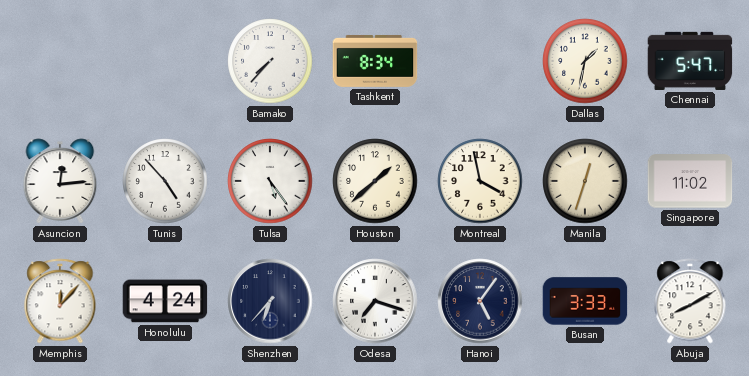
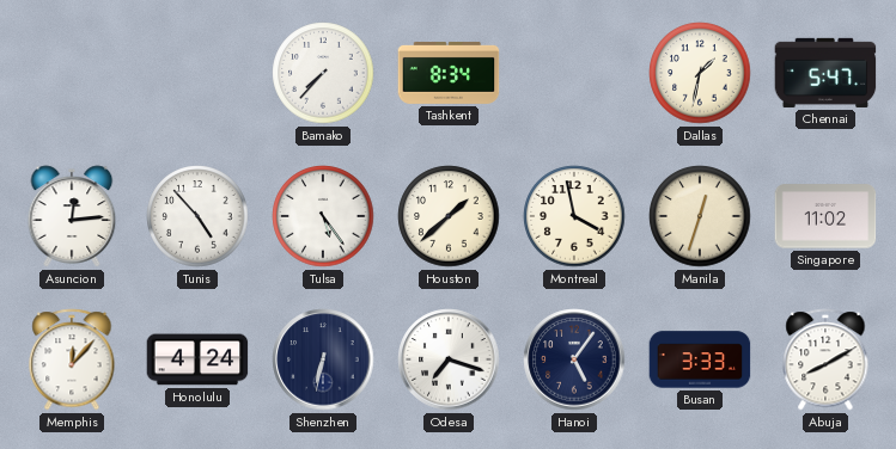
Shenzhen: 6:37 -> 6:32
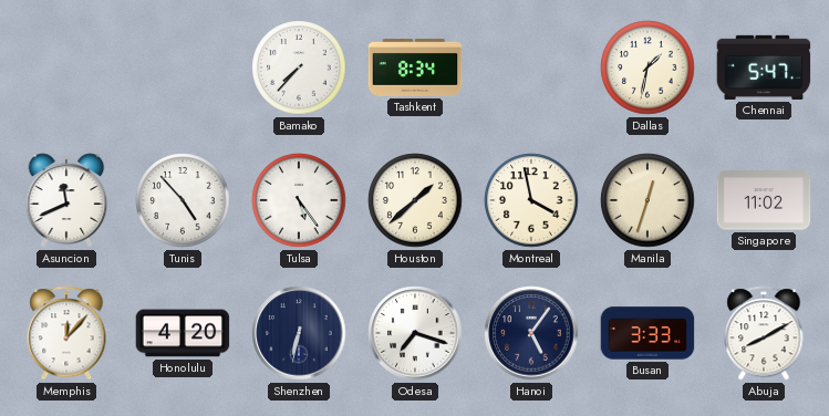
Asuncion: 12:14 -> 11:41
Honolulu: 4:24 -> 4:20
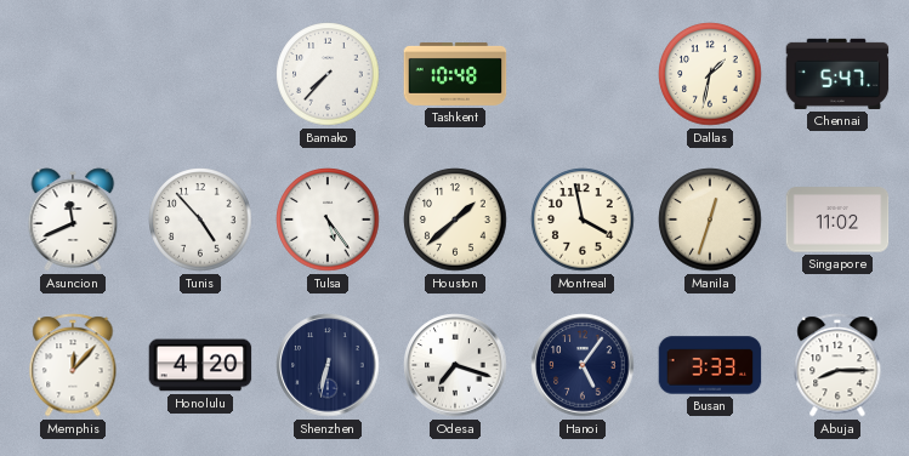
Tashkent: 8:34 -> 10:48
Abuja: 8:10 -> 8:15
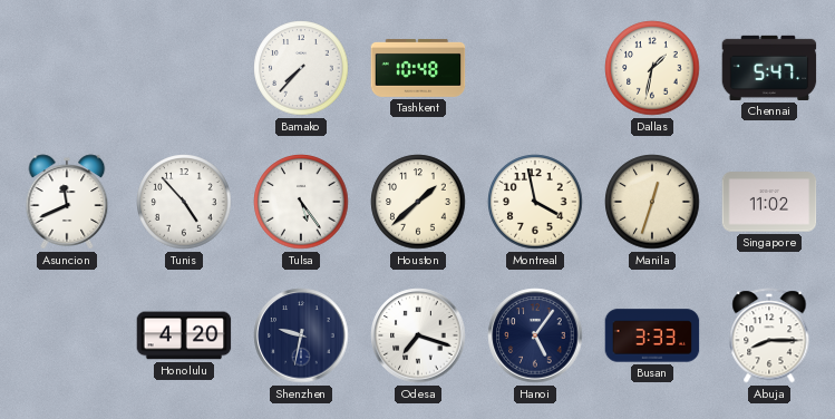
Memphis: 12:07 -> none
Shenzhen: 6:32 -> 9:32
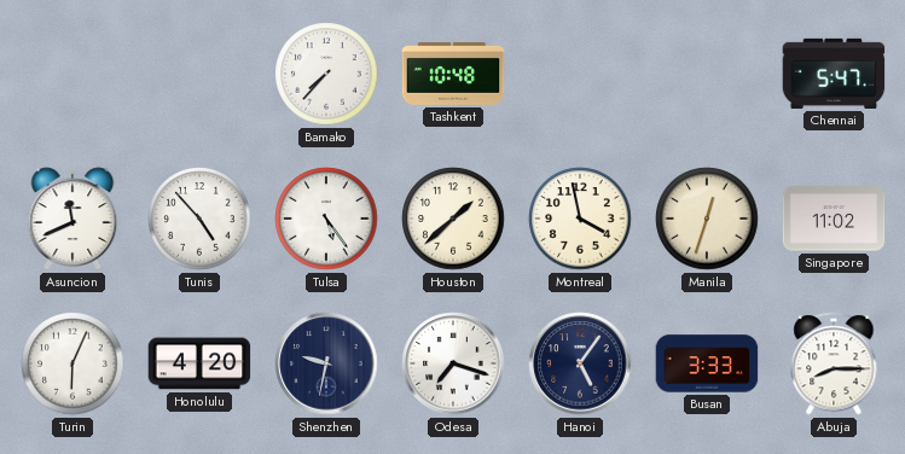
Dallas: 1:32 -> none
Turin: none -> 6:04
